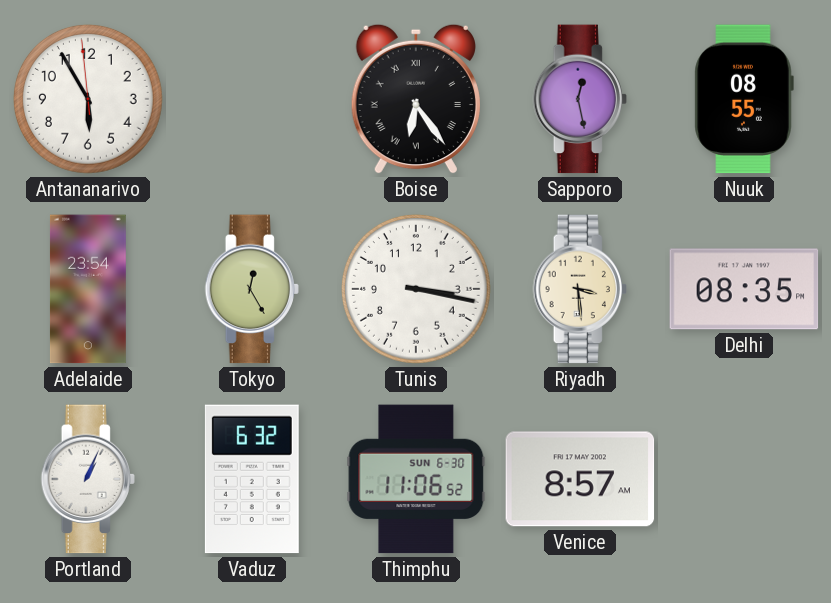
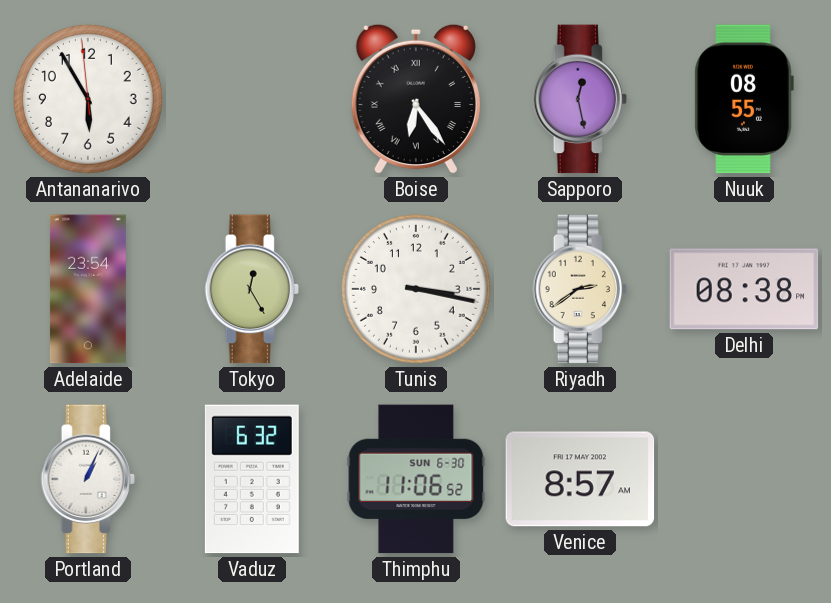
Riyadh: 3:29 -> 2:39
Delhi: 08:35 -> 08:38
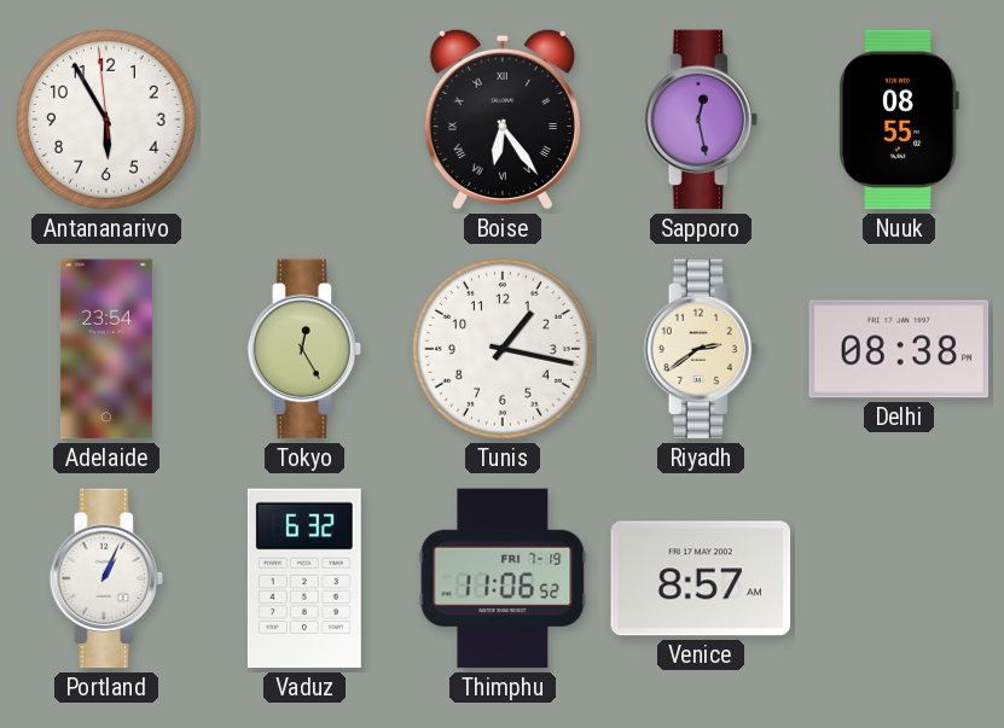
Tunis: 3:17 -> 1:17
Thimphu date: SUN 6-30 -> FRI 7-19
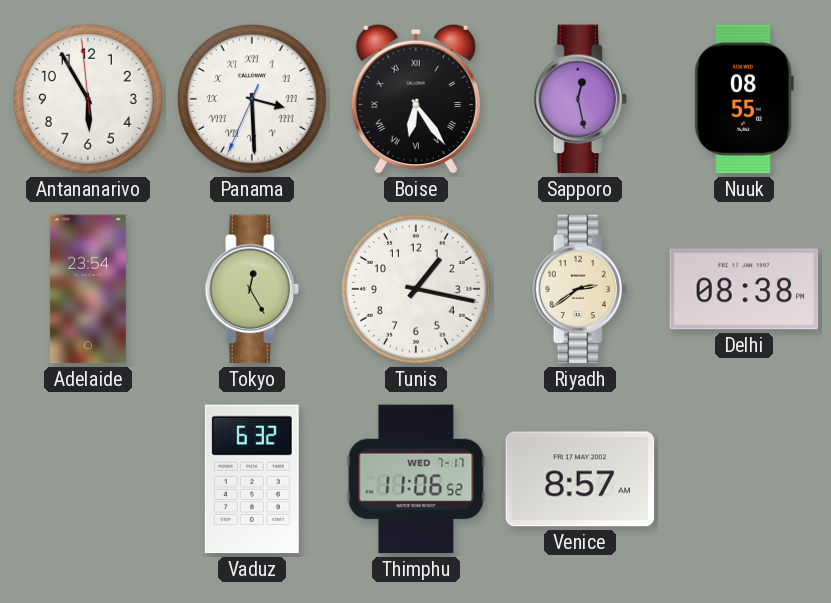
Panama: none -> 3:29
Portland: 1:04 -> none
Thimphu date: FRI 7-19 -> WED 7-17
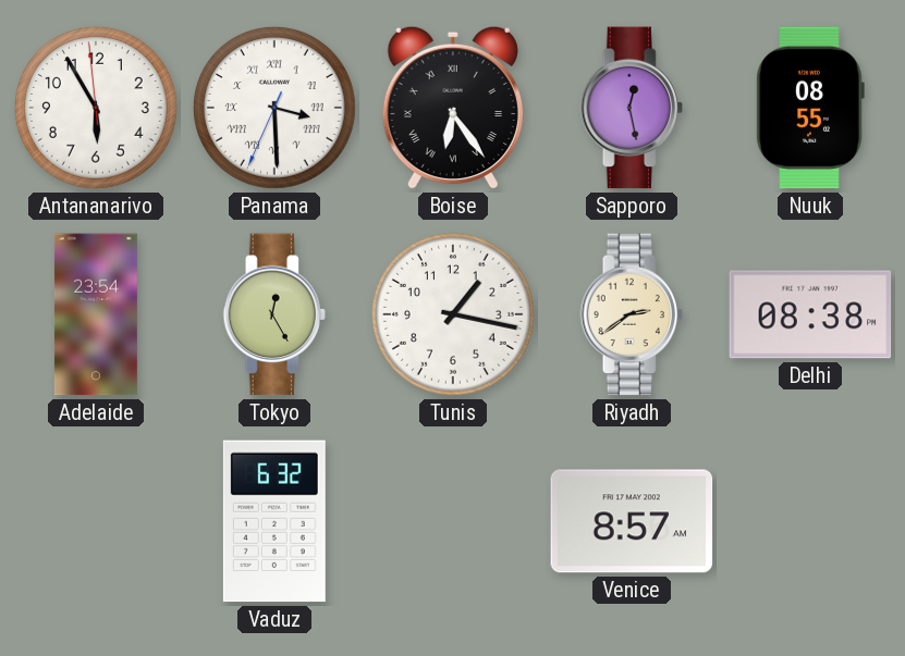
Thimphu: 11:06 -> none
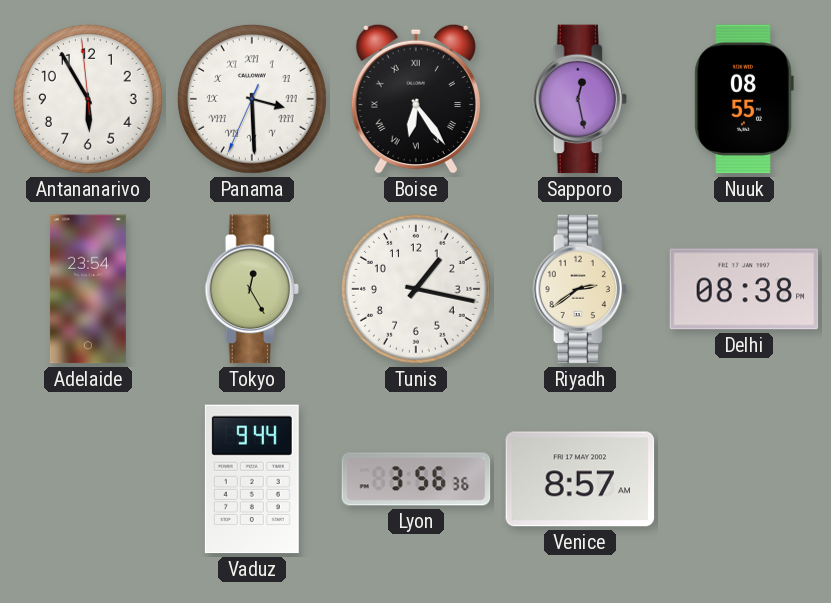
Vaduz: 6:32 -> 9:44
Lyon: none -> 3:56
